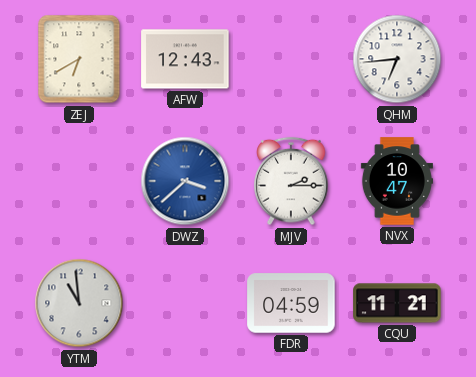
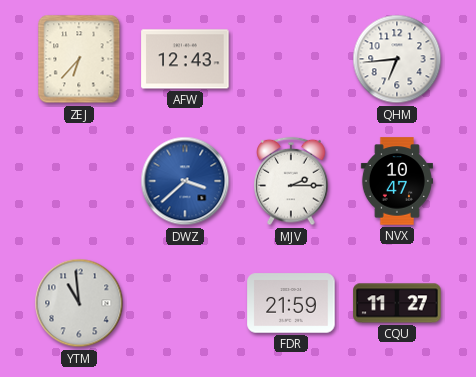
ZEJ: 6:40 -> 6:37
FDR: 04:59 -> 21:59
CQU: 11:21 -> 11:27
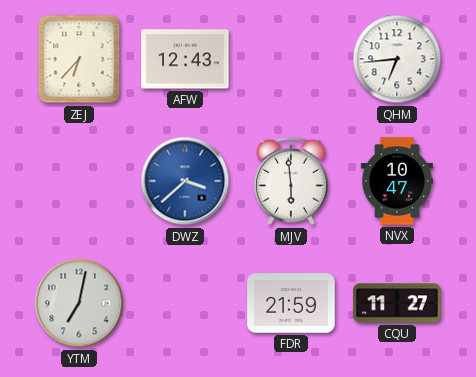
MJV: 2:15 -> 5:59
YTM: 10:59 -> 7:02
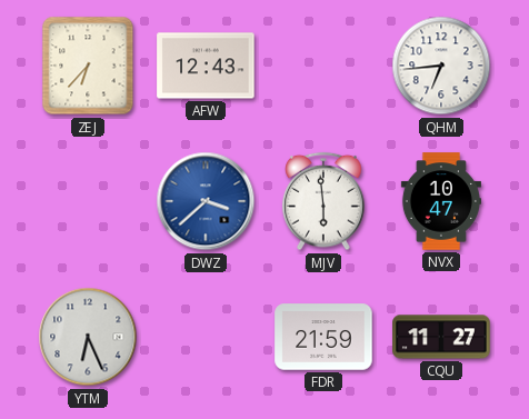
YTM: 7:02 -> 6:26
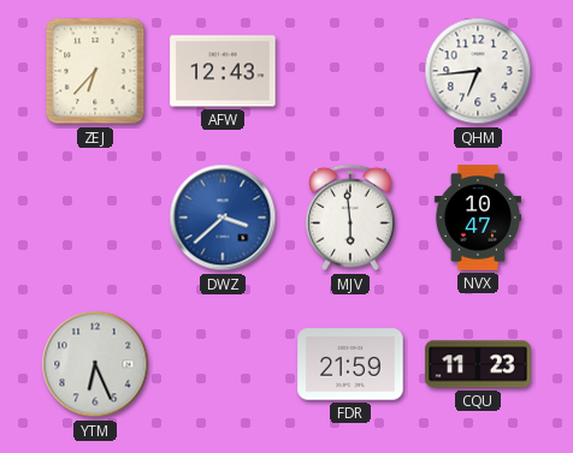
CQU: 11:27 -> 11:23
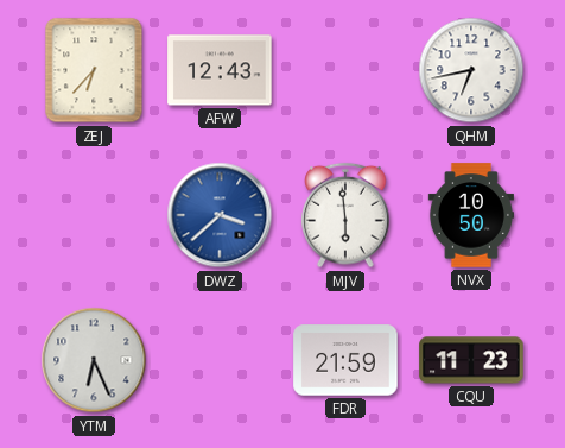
QHM: 6:44 -> 6:43
NVX: 10:47 -> 10:50
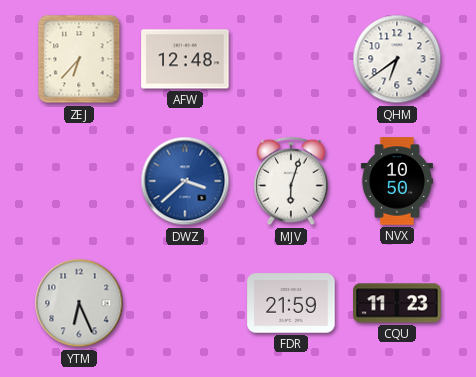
AFW: 12:43 -> 12:48
QHM: 6:43 -> 6:39
MJV: 5:59 -> 6:03
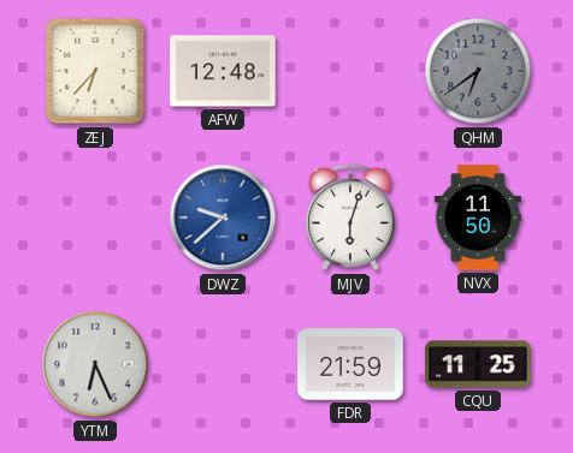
QHM dial: white -> grey
DWZ: 3:38 -> 9:38
NVX: 10:50 -> 11:50
CQU: 11:23 -> 11:25
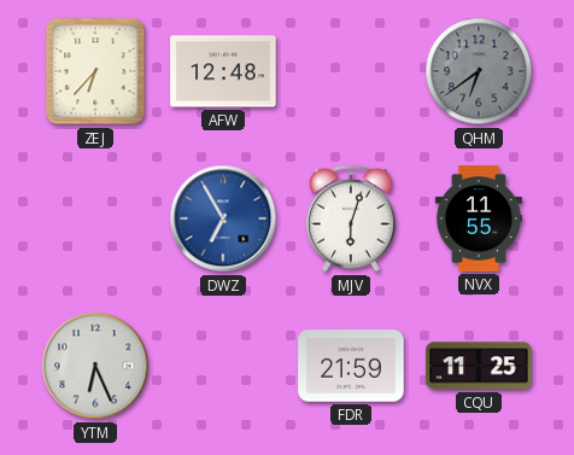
DWZ: 9:38 -> 6:55
NVX: 11:50 -> 11:55
